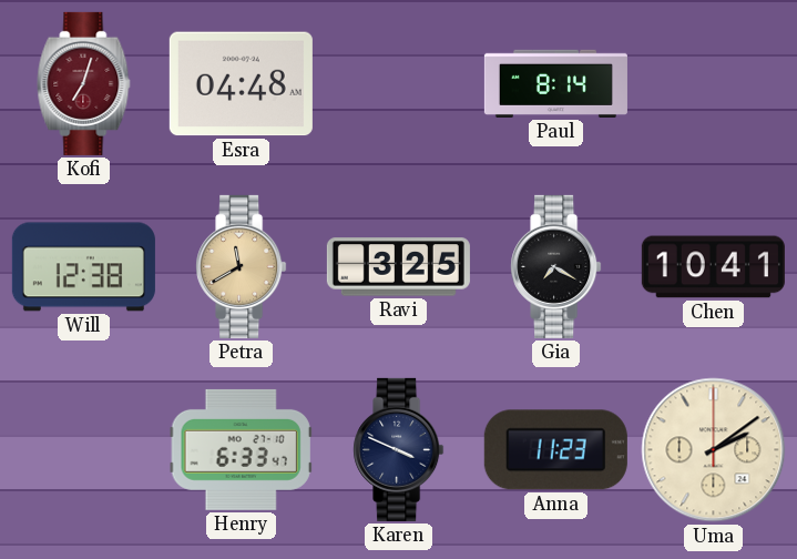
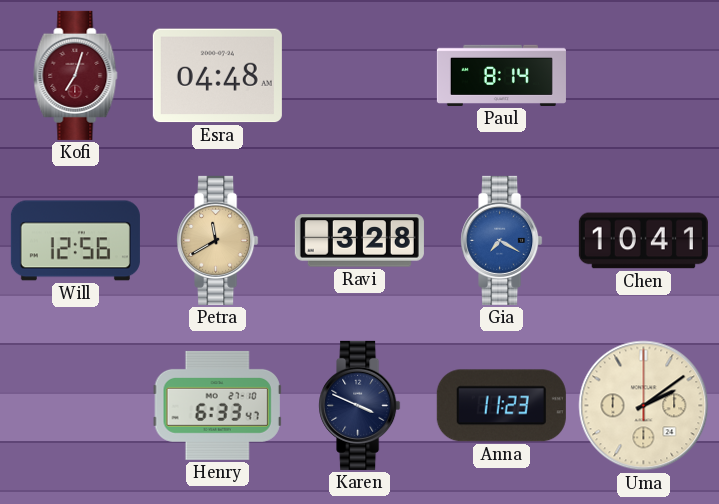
Will: 12:38 -> 12:56
Ravi: 3:25 -> 3:28
Gia dial: black -> blue
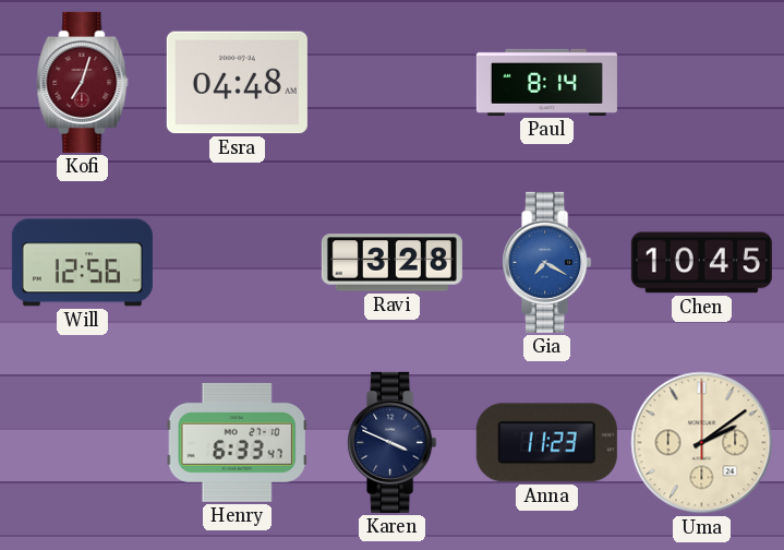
Petra: 11:40 -> none
Chen: 10:41 -> 10:45
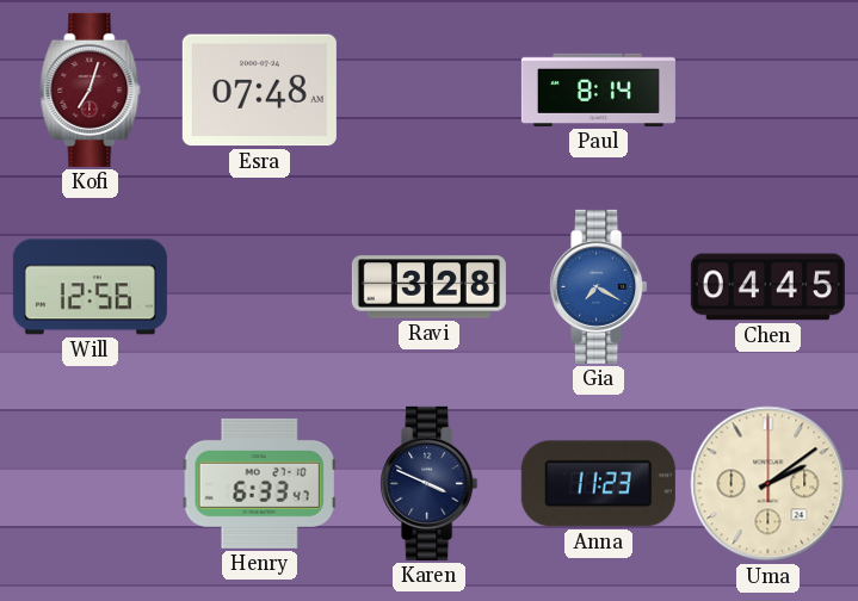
Esra: 04:48 -> 07:48
Chen: 10:45 -> 04:45
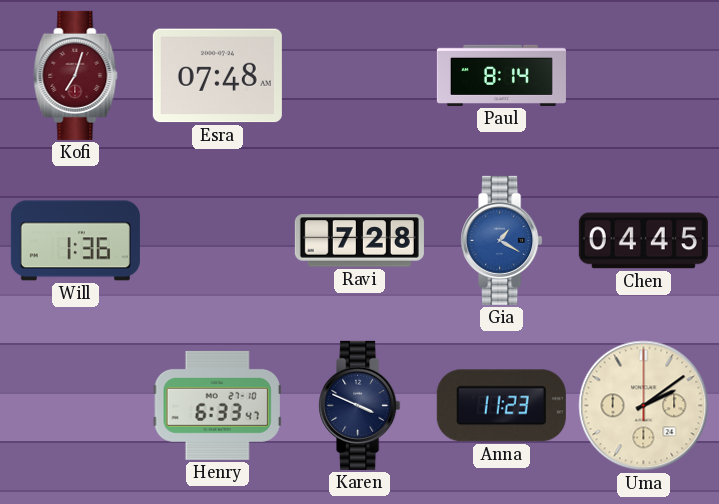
Will: 12:56 -> 1:36
Ravi: 3:28 -> 7:28
Gia: 7:20 -> 1:20
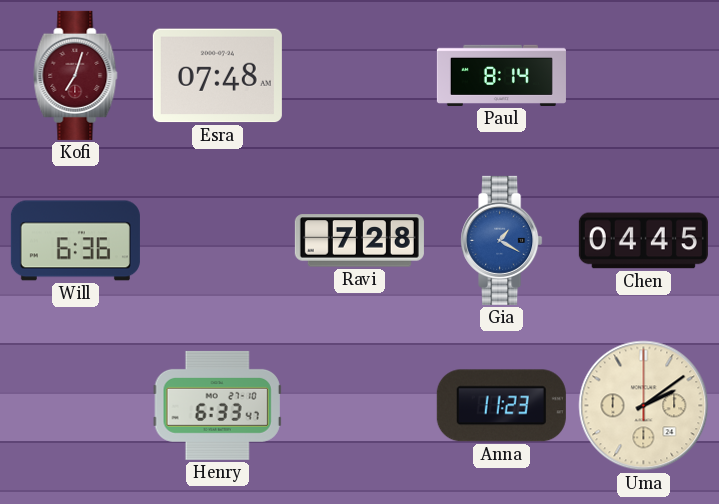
Will: 1:36 -> 6:36
Karen: 3:49 -> none
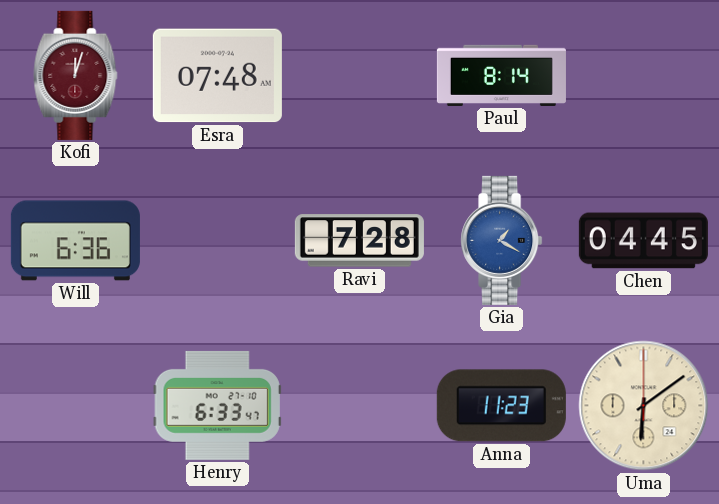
Kofi: 7:03 -> 12:03
Uma: 2:09 -> 6:09
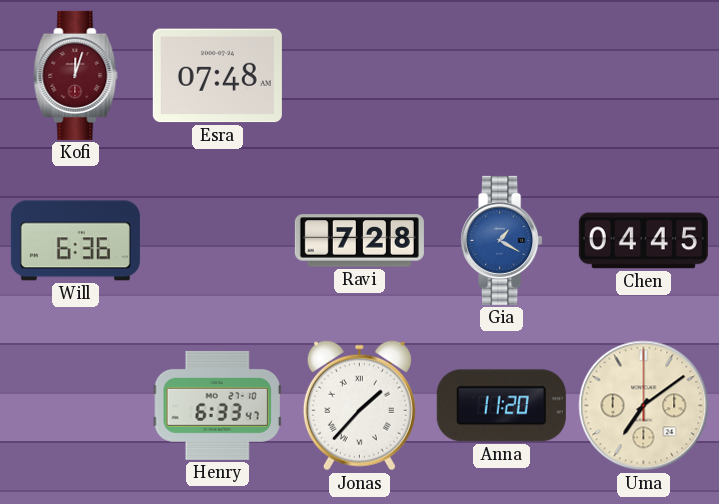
Paul: 8:14 -> none
Jonas: none -> 1:37
Anna: 11:23 -> 11:20
Uma: 6:09 -> 7:09
